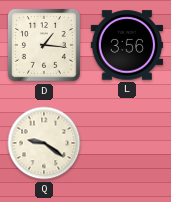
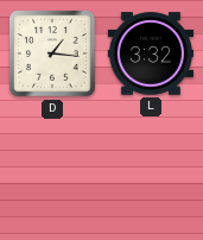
L: 3:56 -> 3:32
Q: 9:21 -> none
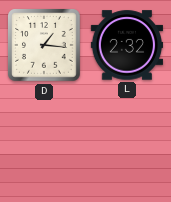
L: 3:32 -> 2:32
